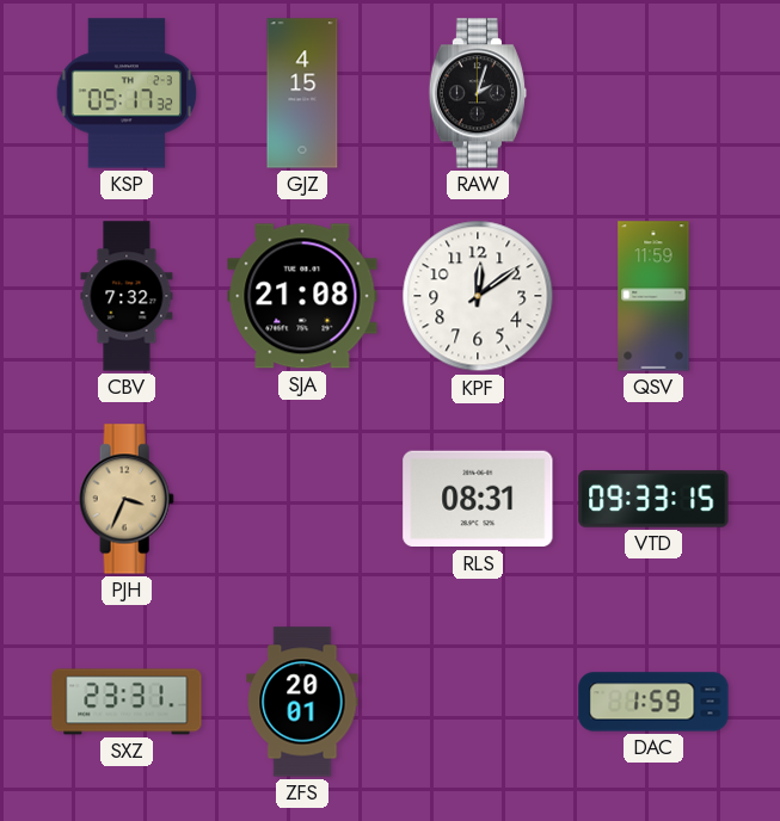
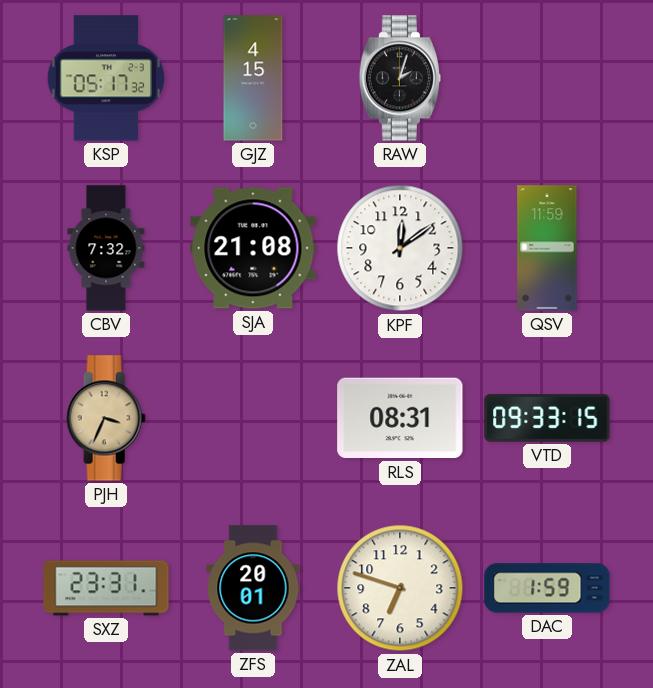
ZAL: none -> 6:48
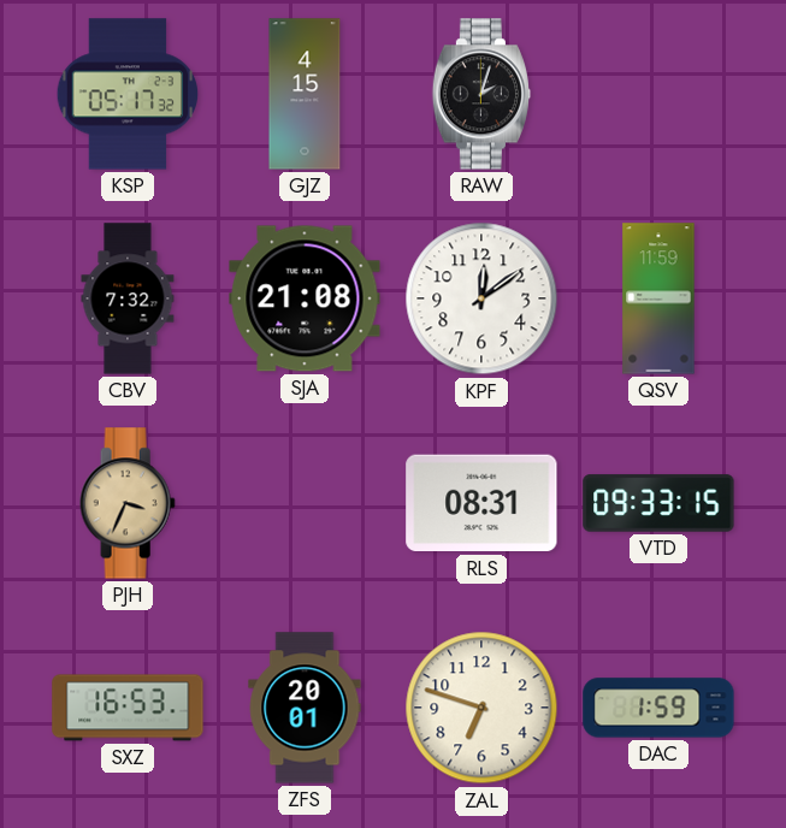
SXZ: 23:31 -> 16:53
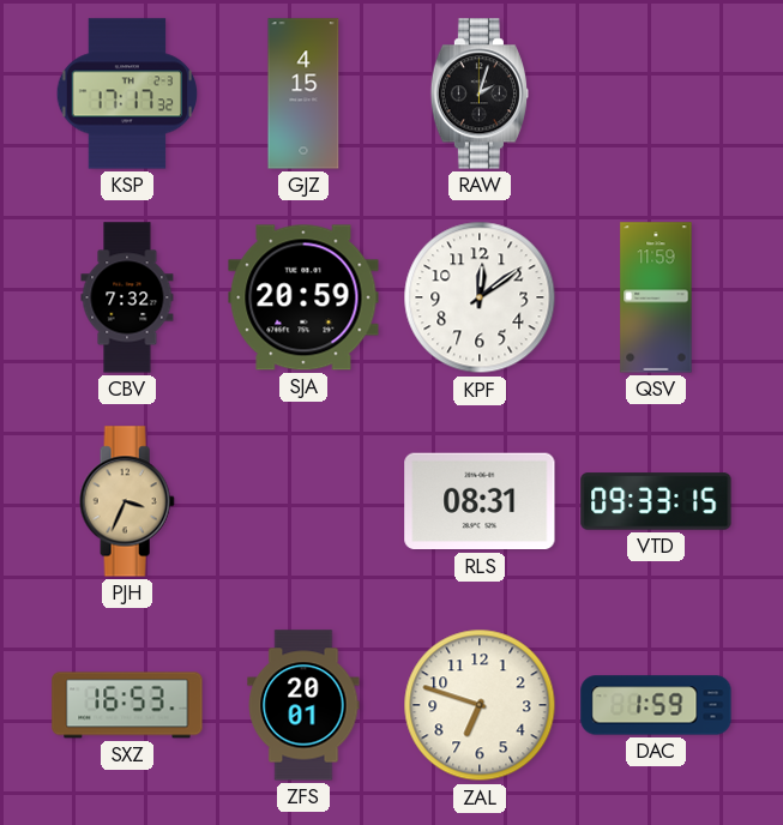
KSP: 05:17 -> 17:17
SJA: 21:08 -> 20:59
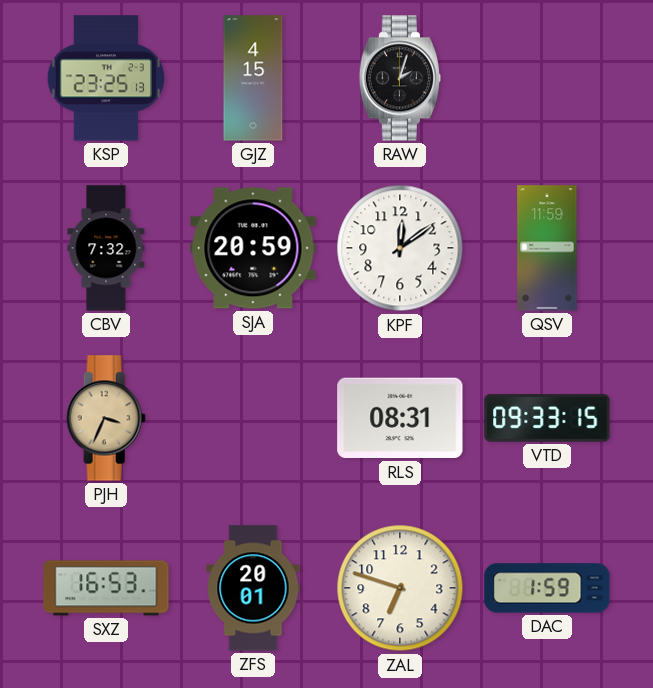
KSP: 17:17 -> 23:25
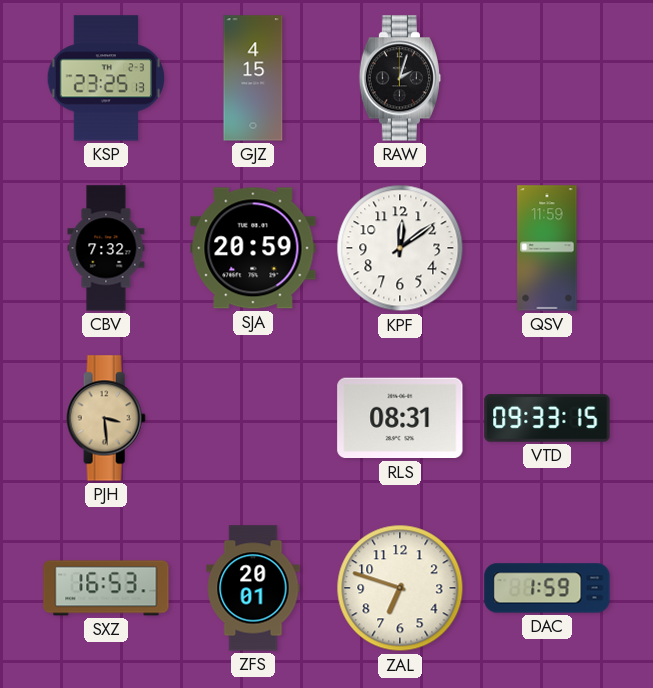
PJH: 3:34 -> 3:29
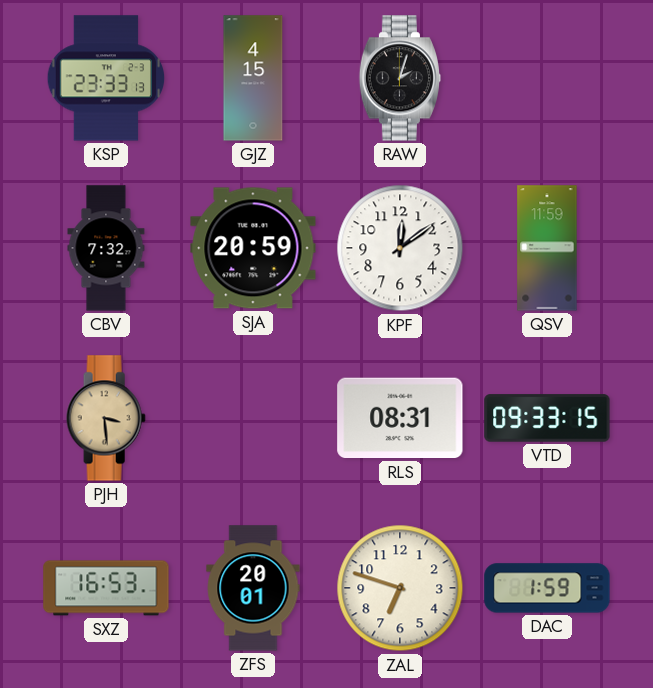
KSP: 23:25 -> 23:33
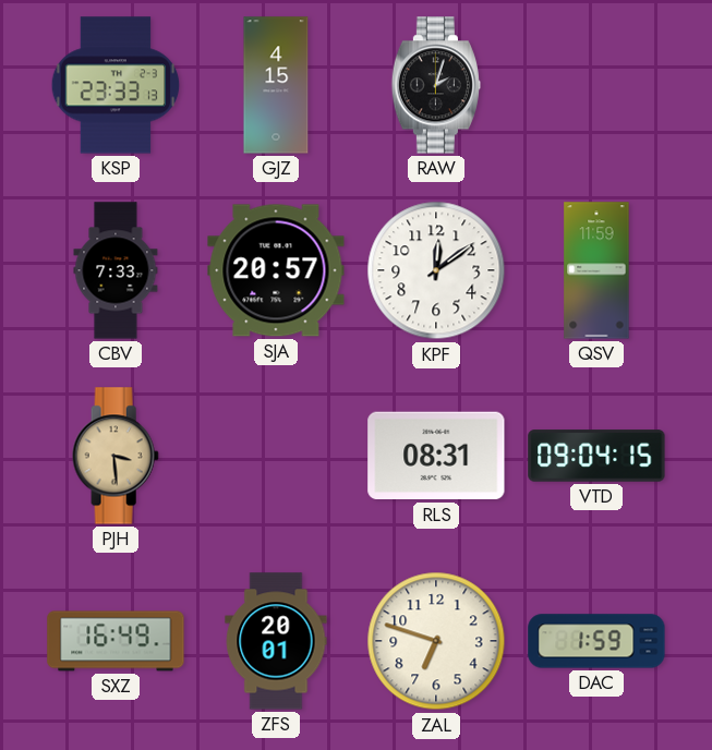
CBV: 7:32 -> 7:33
SJA: 20:59 -> 20:57
VTD: 09:33 -> 09:04
SXZ: 16:53 -> 16:49
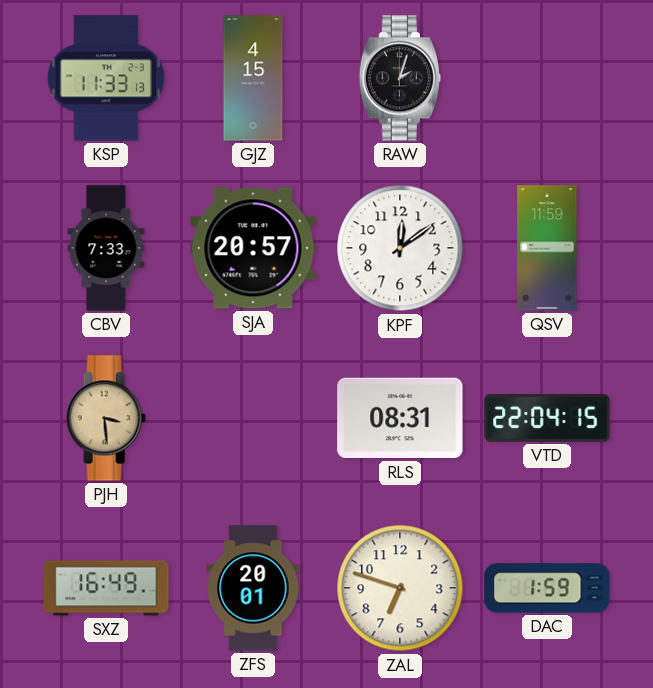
KSP: 23:33 -> 11:33
VTD: 09:04 -> 22:04
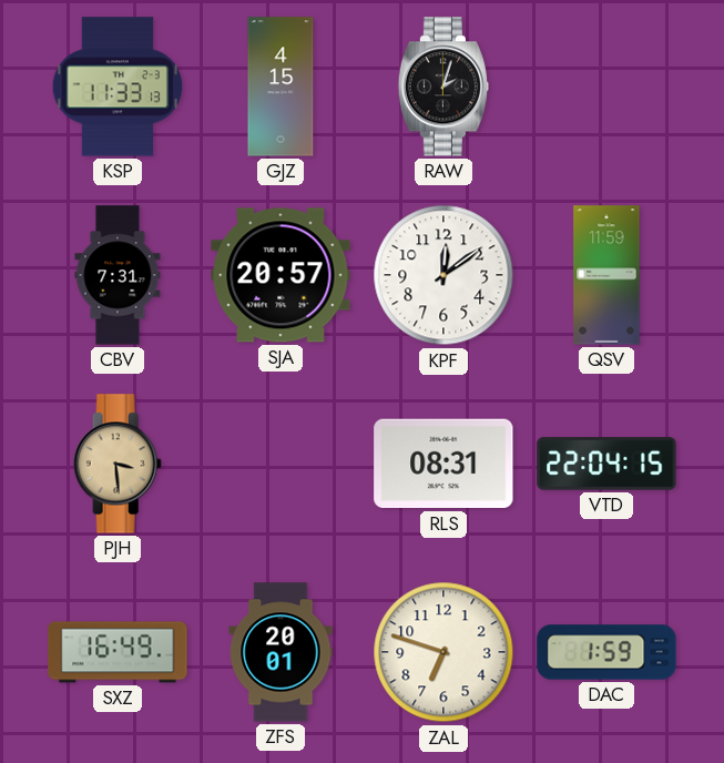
CBV: 7:33 -> 7:31
